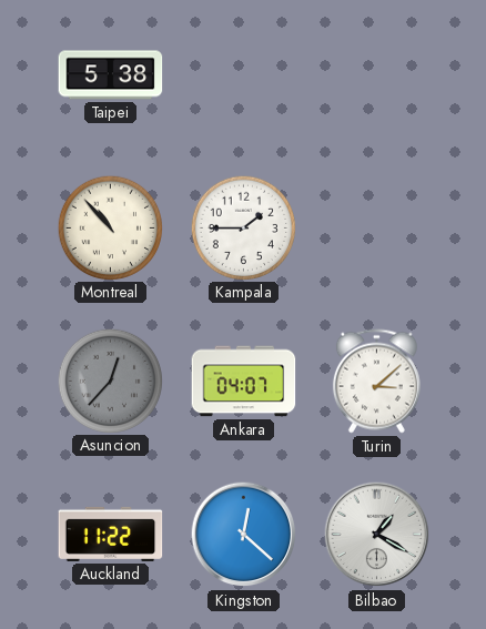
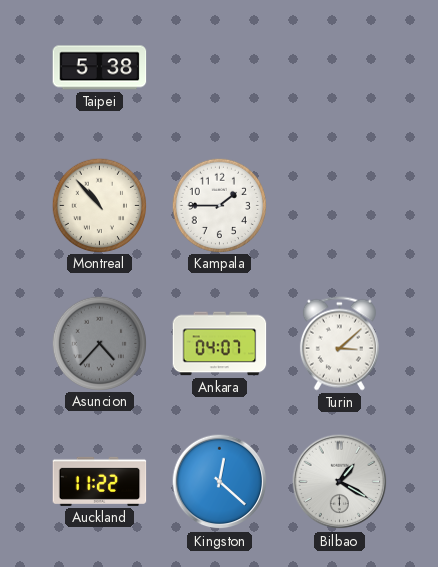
Asuncion: 12:37 -> 4:37
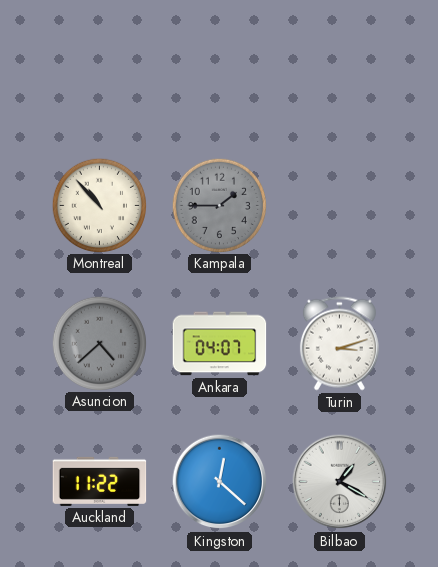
Taipei: 5:38 -> none
Kampala dial: white -> grey
Asuncion: 4:37 -> 4:38
Turin: 3:08 -> 3:12
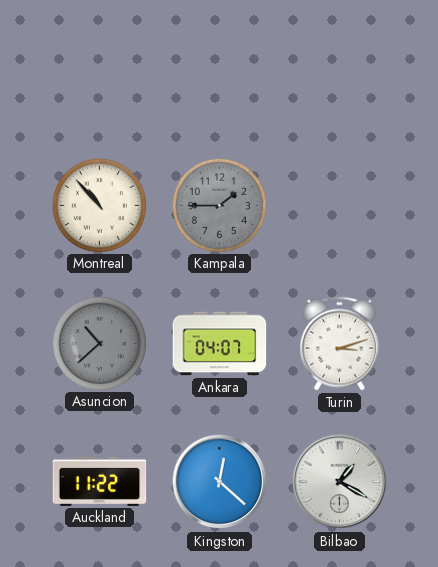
Asuncion: 4:38 -> 10:38
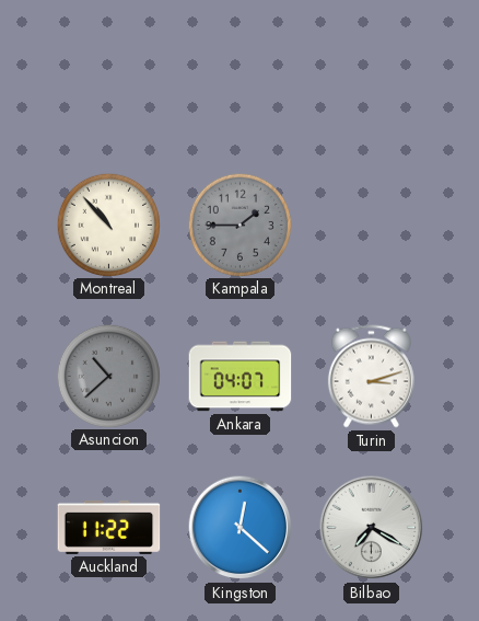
Bilbao: 1:20 -> 7:20
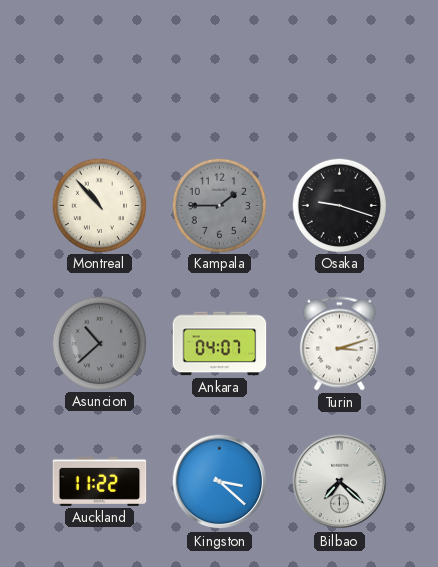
Osaka: none -> 9:18
Kingston: 12:22 -> 3:22
Bilbao: 7:20 -> 7:22
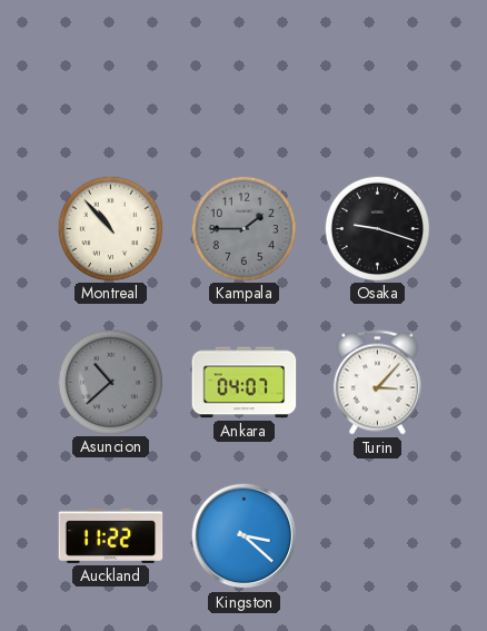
Turin: 3:12 -> 3:07
Bilbao: 7:22 -> none
